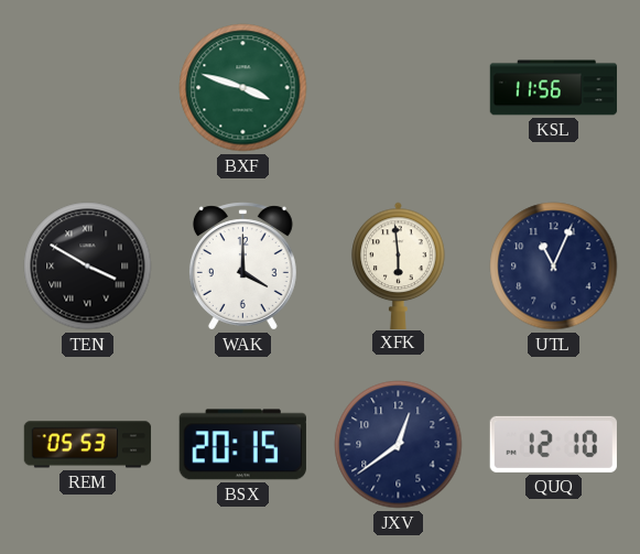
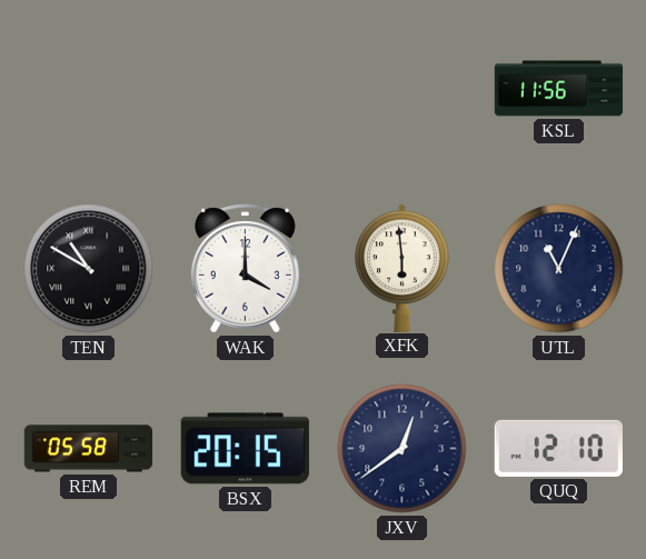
BXF: 3:48 -> none
TEN: 3:50 -> 10:50
REM: 05:53 -> 05:58
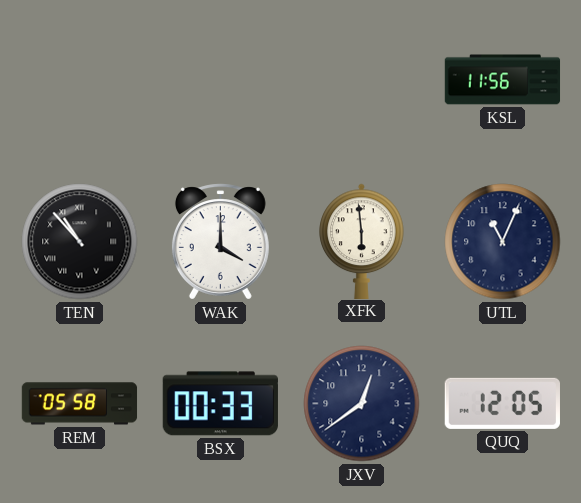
TEN: 10:50 -> 10:53
BSX: 20:15 -> 00:33
QUQ: 12:10 -> 12:05
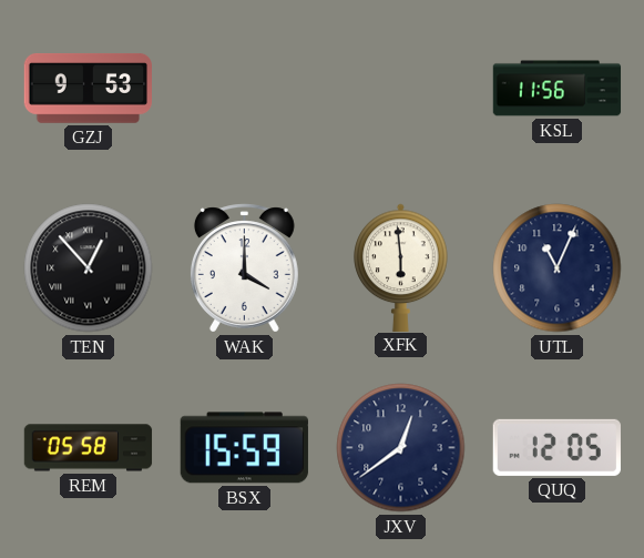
GZJ: none -> 9:53
TEN: 10:53 -> 12:53
BSX: 00:33 -> 15:59
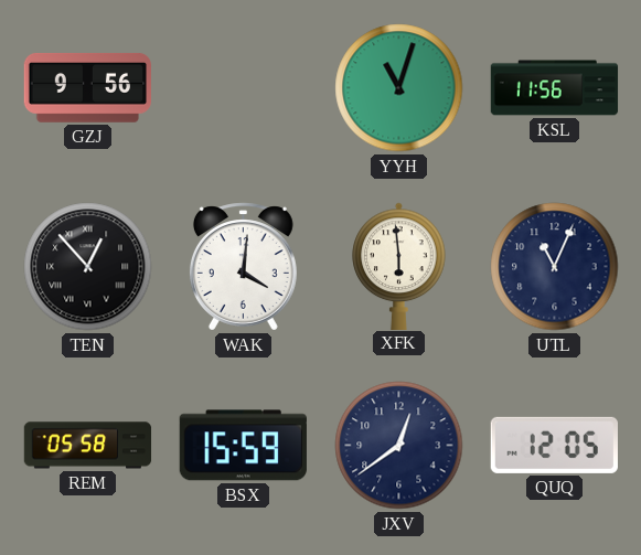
GZJ: 9:53 -> 9:56
YYH: none -> 11:03
WAK: 4:00 -> 4:01
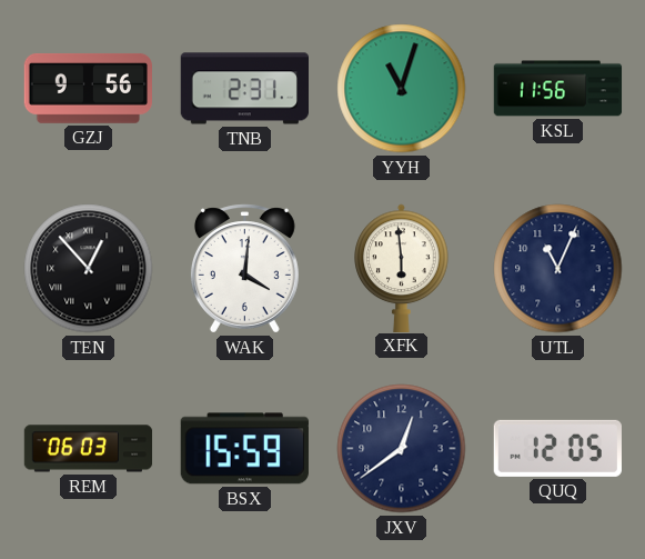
TNB: none -> 2:31
REM: 05:58 -> 06:03
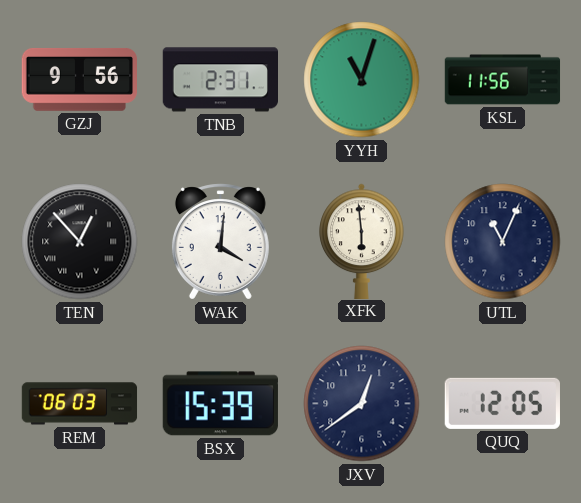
BSX: 15:59 -> 15:39
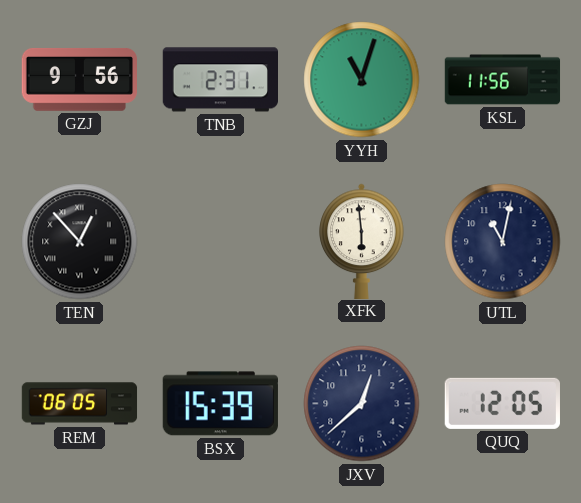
WAK: 4:01 -> none
UTL: 11:04 -> 11:02
REM: 06:03 -> 06:05
JXV: 12:39 -> 12:38
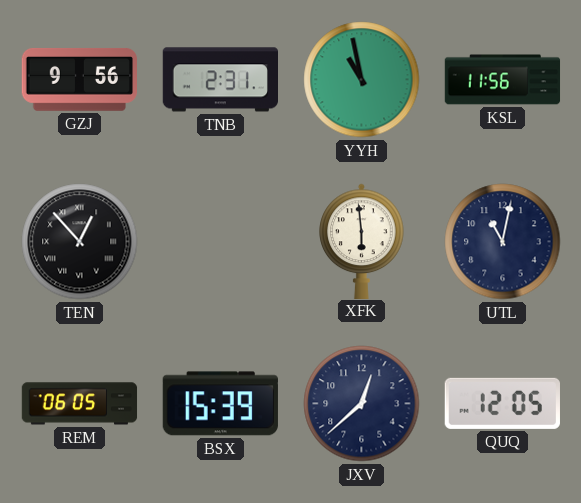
YYH: 11:03 -> 10:58
